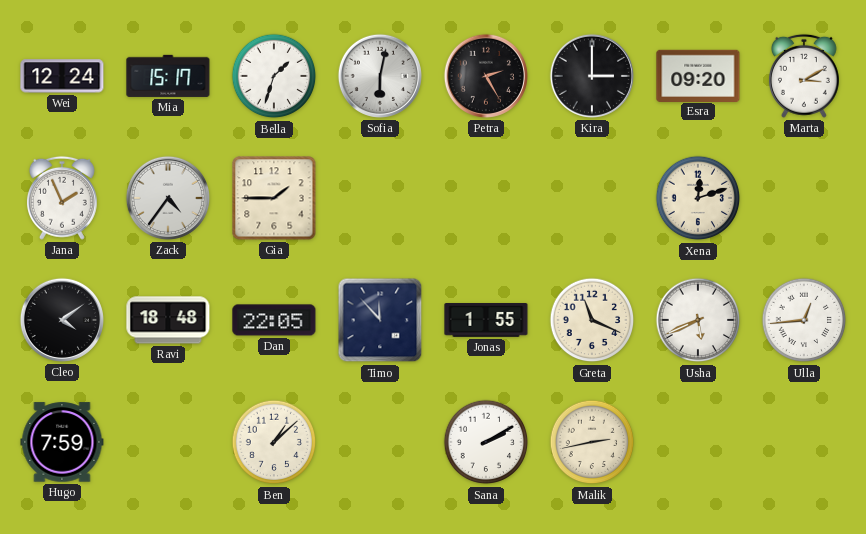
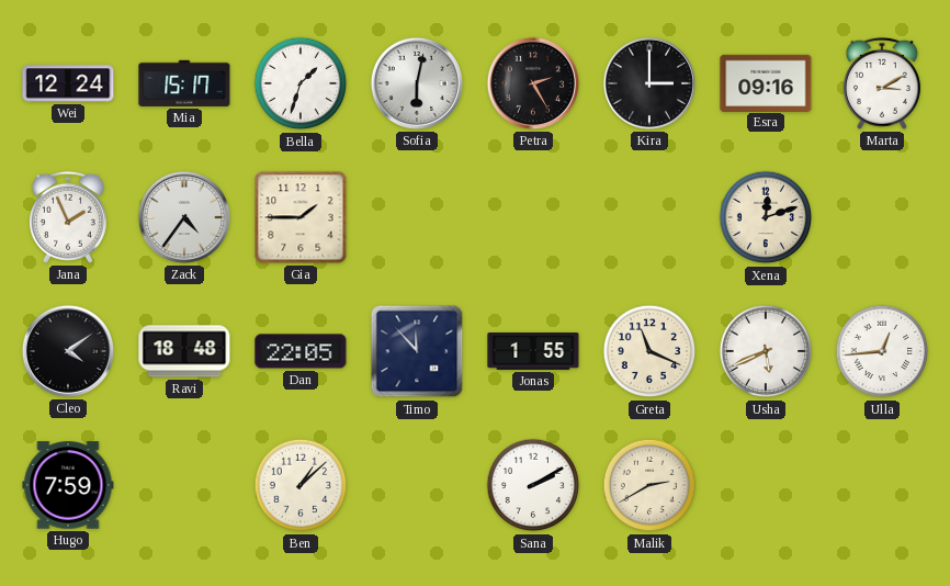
Esra: 09:20 -> 09:16
Malik: 2:43 -> 2:40
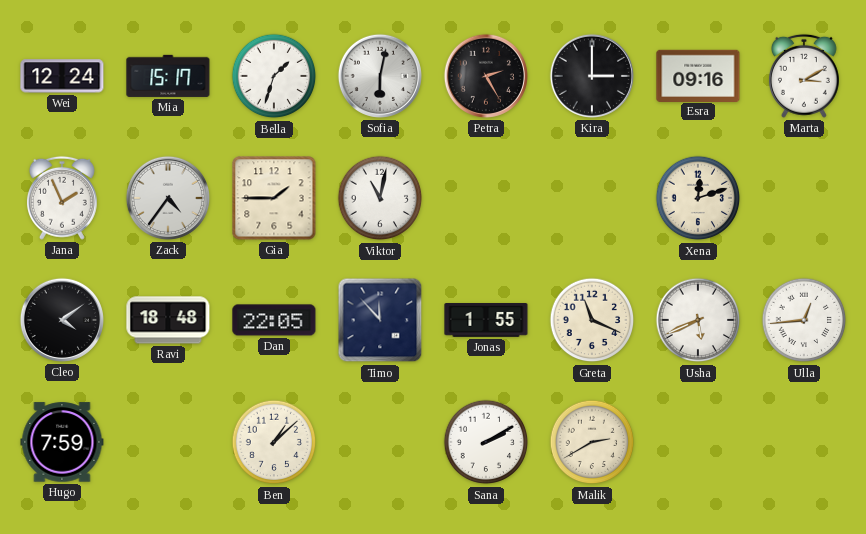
Viktor: none -> 11:02
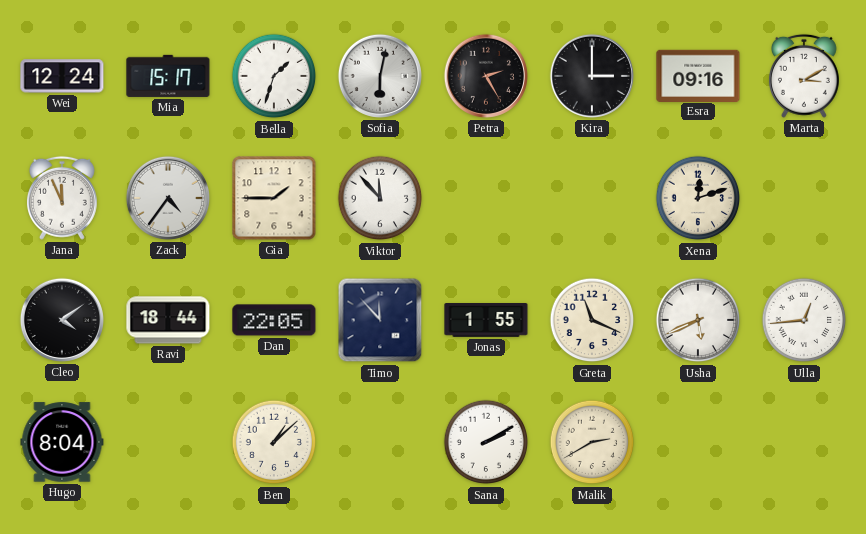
Jana: 1:56 -> 11:56
Viktor: 11:02 -> 11:53
Ravi: 18:48 -> 18:44
Hugo: 7:59 -> 8:04
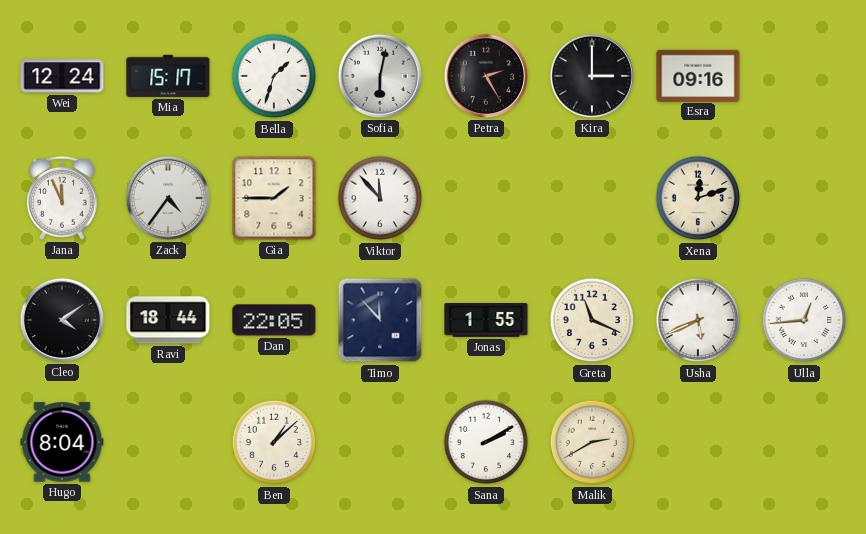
Marta: 3:10 -> none
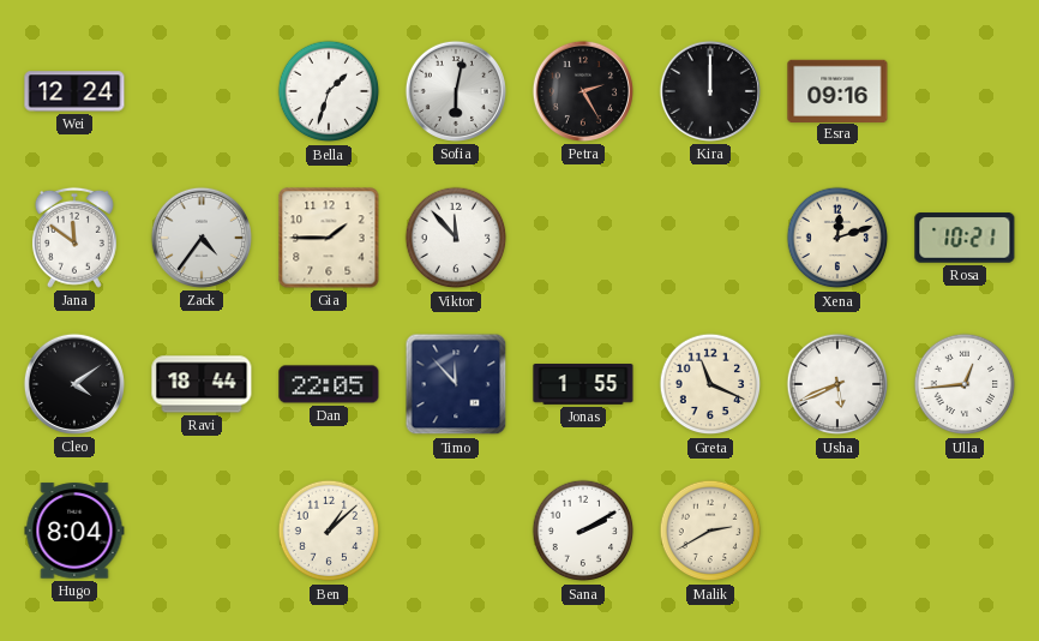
Mia: 15:17 -> none
Kira: 3:00 -> 12:00
Jana: 11:56 -> 11:51
Rosa: none -> 10:21
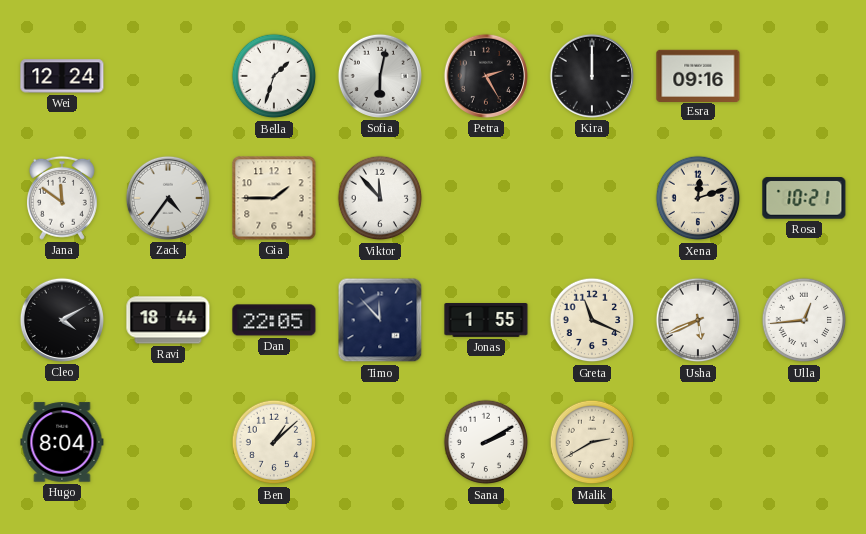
Cleo: 4:09 -> 4:10
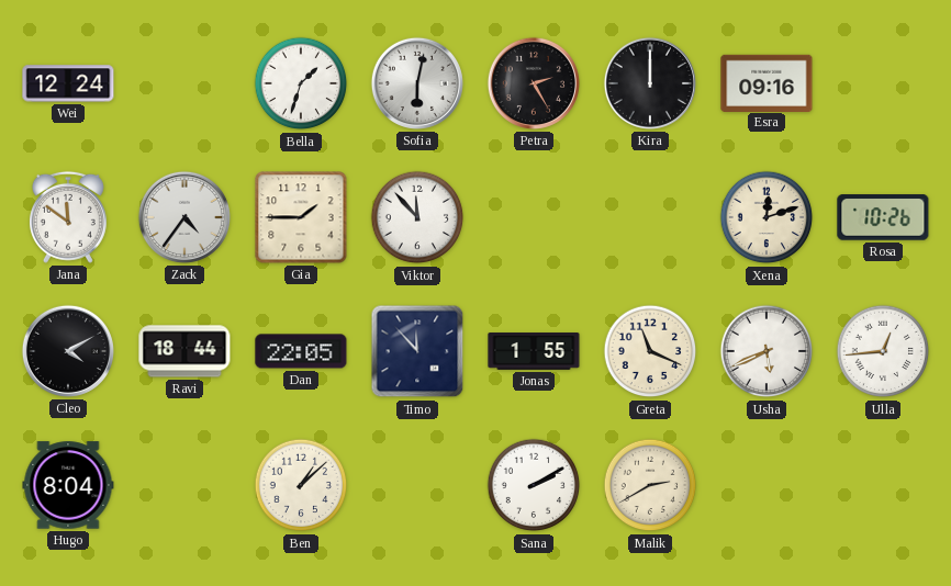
Rosa: 10:21 -> 10:26
